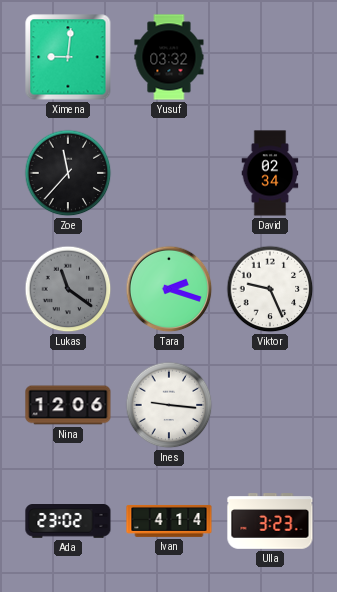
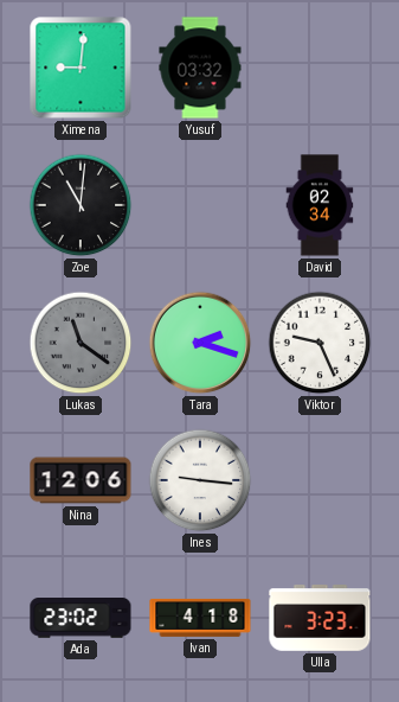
Zoe: 11:37 -> 11:01
Ivan: 4:14 -> 4:18
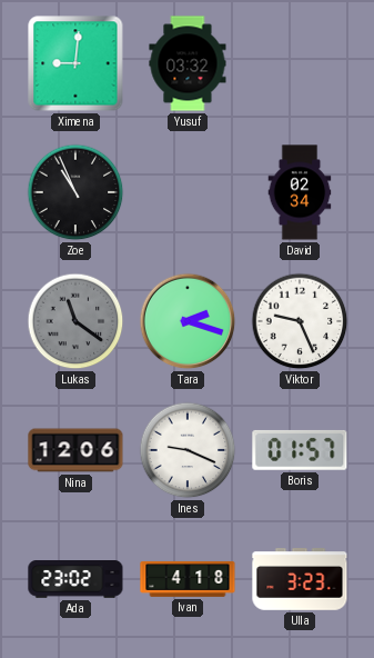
Zoe: 11:01 -> 10:56
Ines: 9:16 -> 9:19
Boris: none -> 01:57
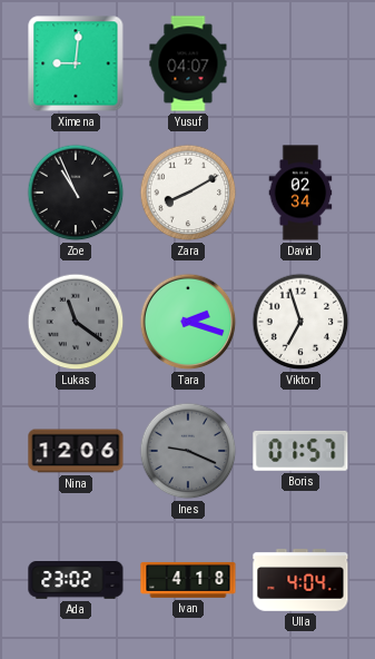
Yusuf: 03:32 -> 04:07
Zara: none -> 8:10
Viktor: 9:26 -> 6:57
Ines dial: white -> grey
Ulla: 3:23 -> 4:04
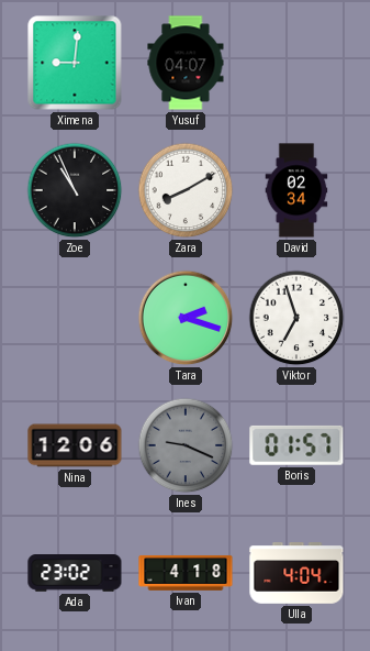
Lukas: 11:21 -> none
